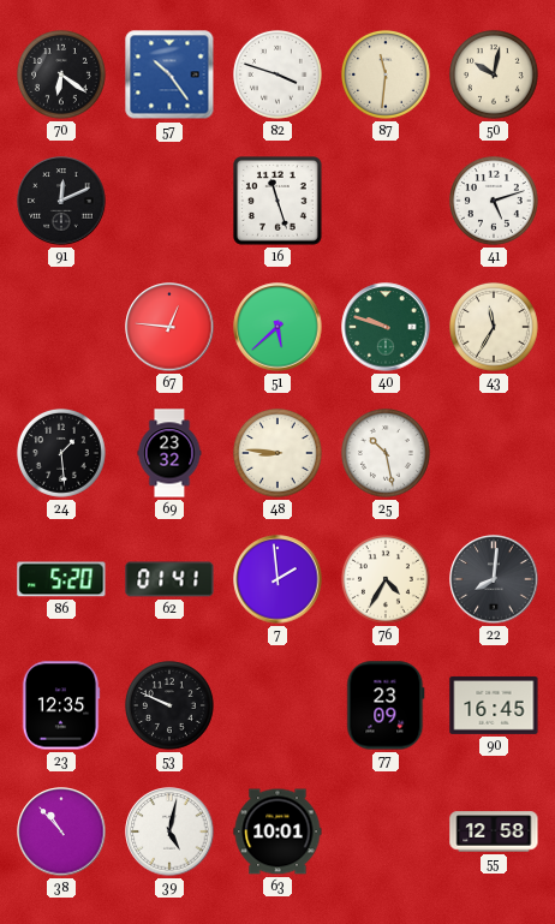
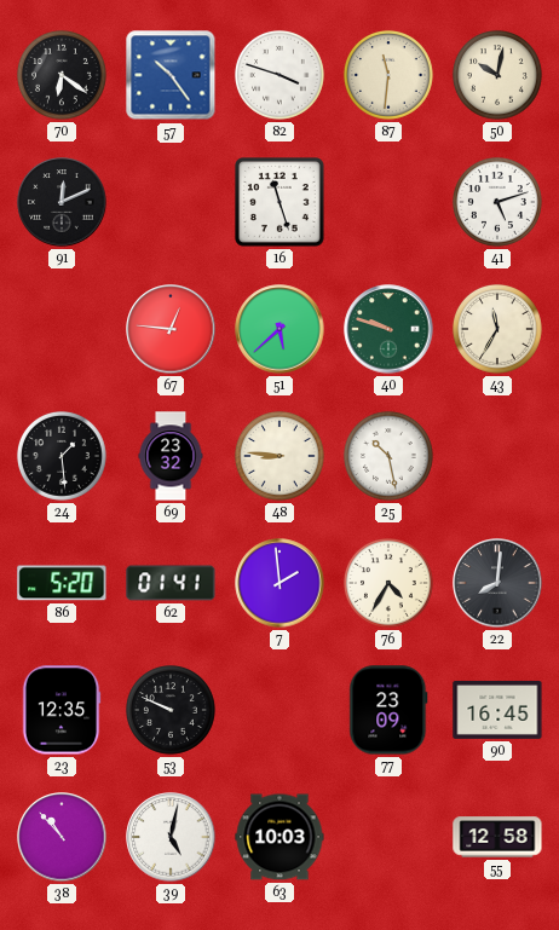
63: 10:01 -> 10:03
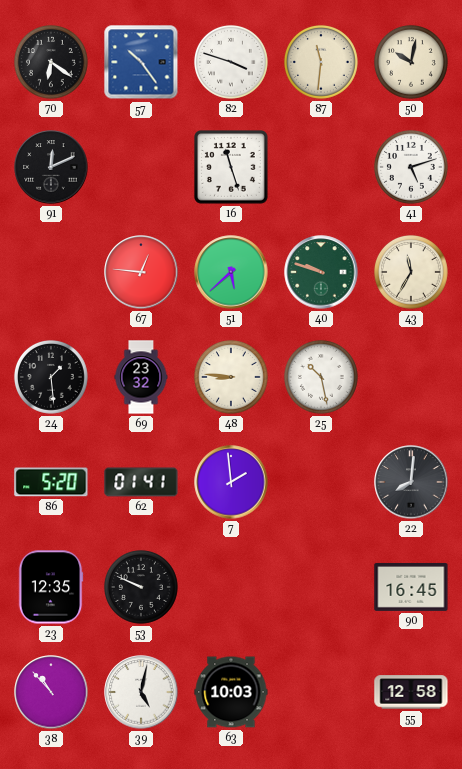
76: 4:35 -> none
77: 23:09 -> none
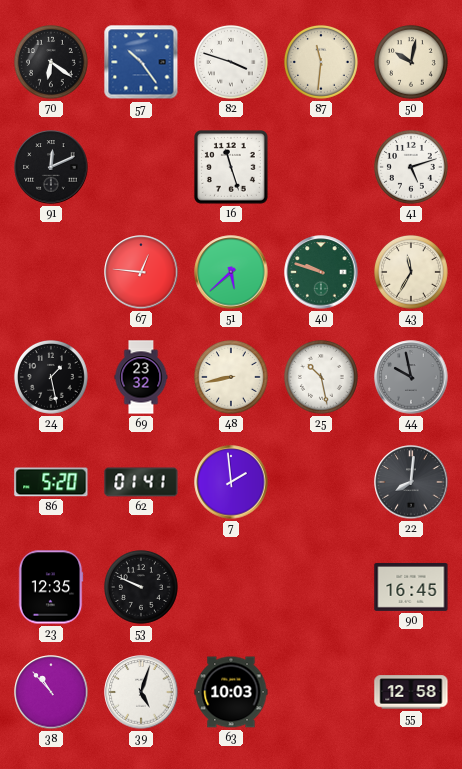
24: 1:29 -> 1:28
48: 8:46 -> 8:43
44: none -> 9:58
39: 5:02 -> 5:03
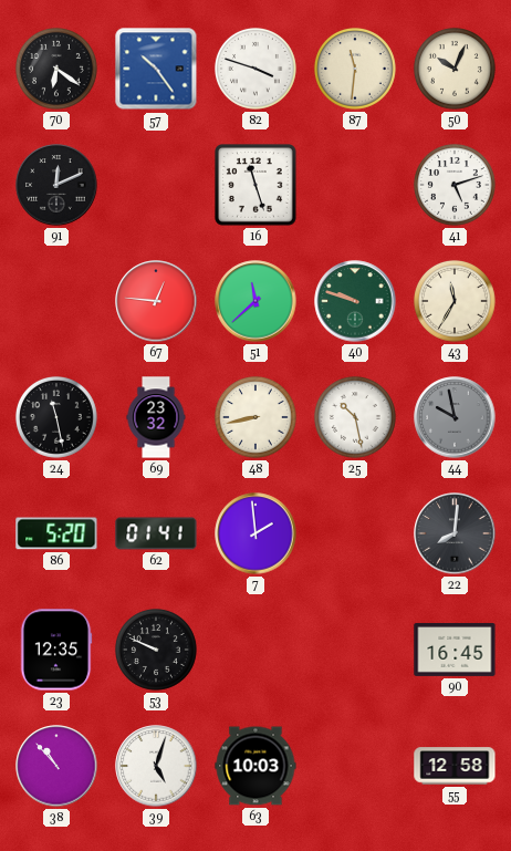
50: 10:02 -> 10:04
51: 5:38 -> 11:38
24: 1:28 -> 11:28
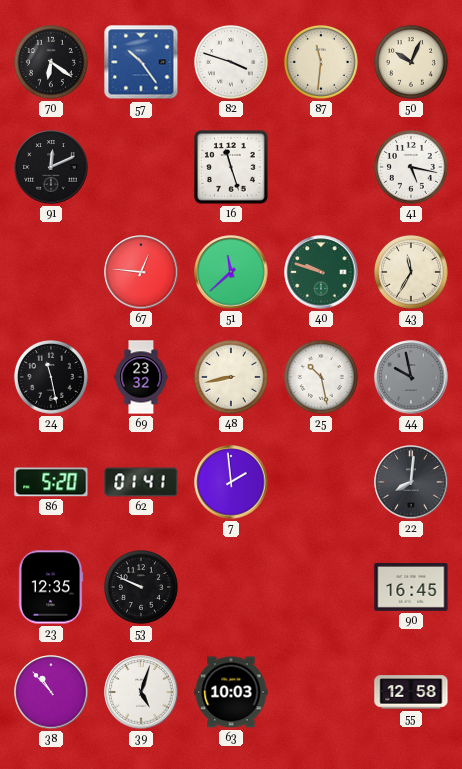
41: 5:12 -> 5:17
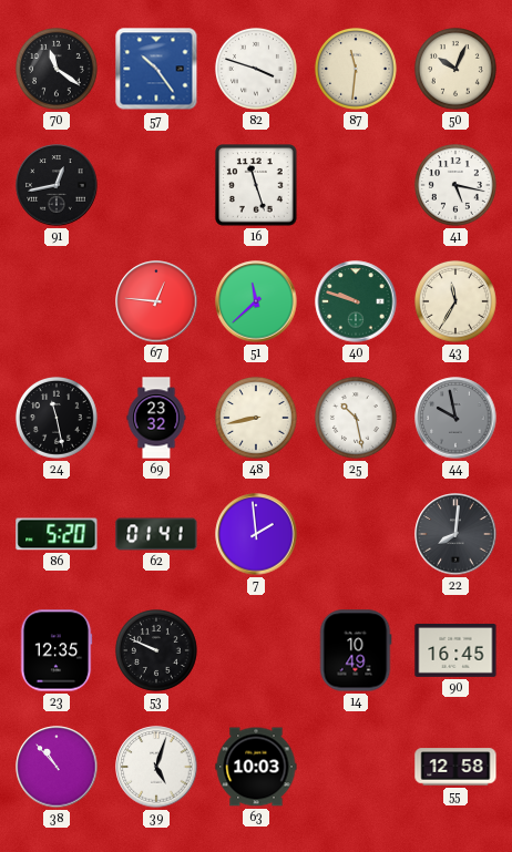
70: 6:21 -> 11:21
91: 12:11 -> 12:43
14: none -> 10:49
